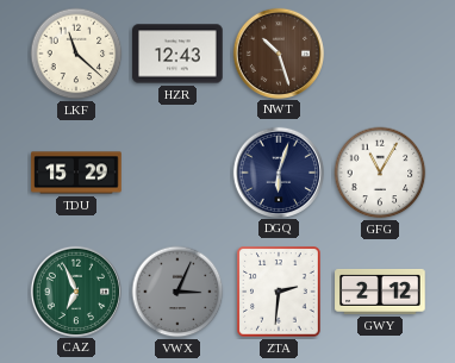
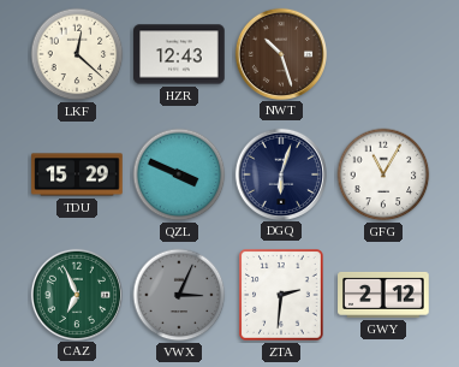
LKF: 11:22 -> 12:22
QZL: none -> 3:49
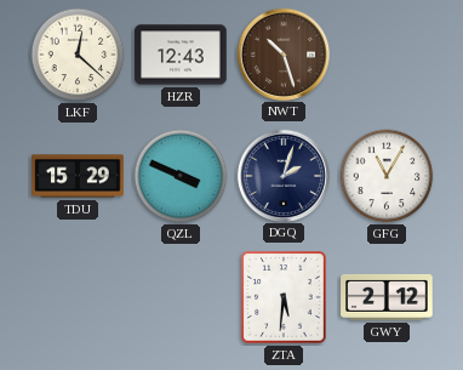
DGQ: 6:03 -> 2:03
CAZ: 6:56 -> none
VWX: 3:04 -> none
ZTA: 2:31 -> 5:31
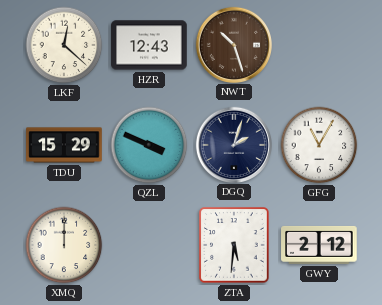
XMQ: none -> 12:00
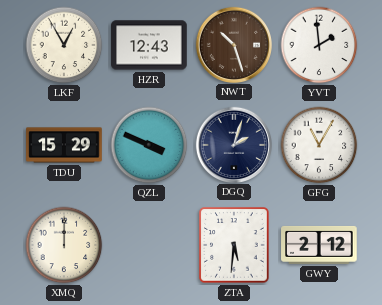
LKF: 12:22 -> 12:55
YVT: none -> 1:59
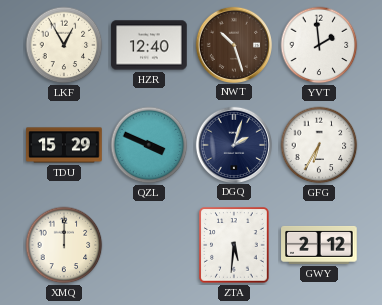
HZR: 12:43 -> 12:40
GFG: 11:05 -> 6:35
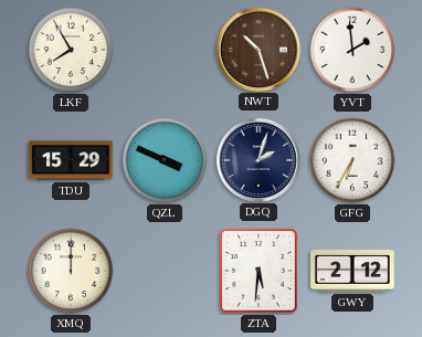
LKF: 12:55 -> 7:55
HZR: 12:40 -> none
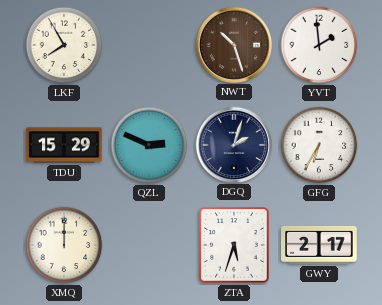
QZL: 3:49 -> 2:49
ZTA: 5:31 -> 5:33
GWY: 2:12 -> 2:17
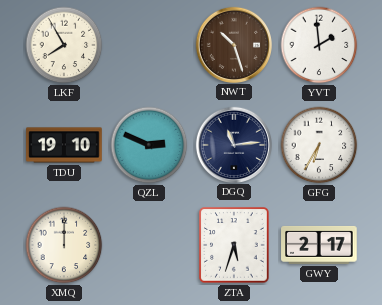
TDU: 15:29 -> 19:10
DGQ: 2:03 -> 11:14
